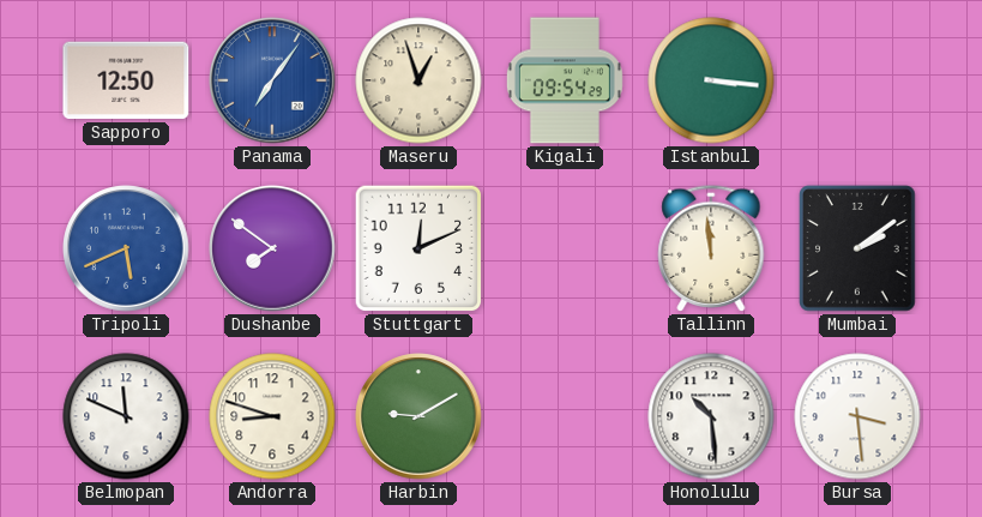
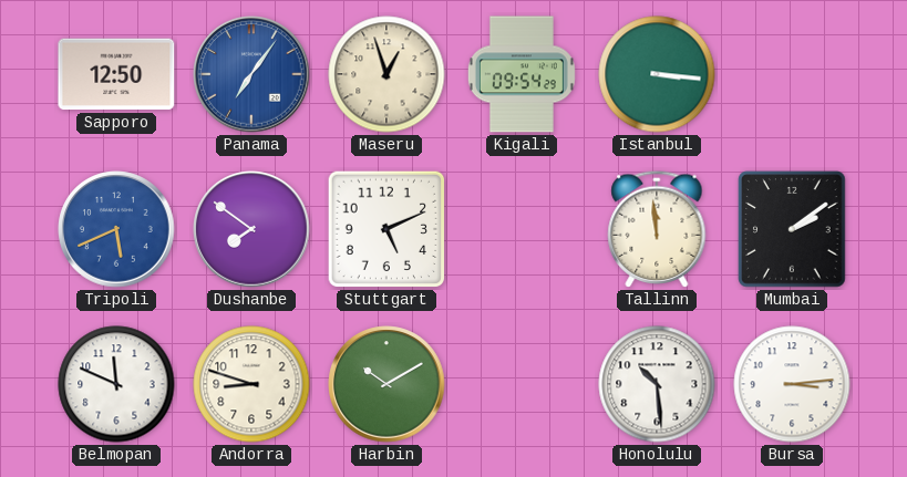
Stuttgart: 12:11 -> 5:11
Harbin: 9:10 -> 10:10
Bursa: 3:29 -> 3:14
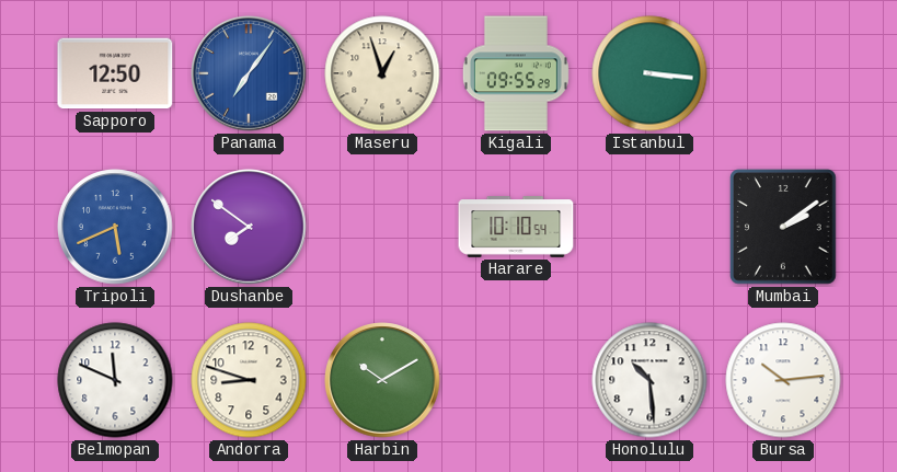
Kigali: 09:54 -> 09:55
Stuttgart: 5:11 -> none
Harare: none -> 10:10
Tallinn: 11:59 -> none
Bursa: 3:14 -> 10:14
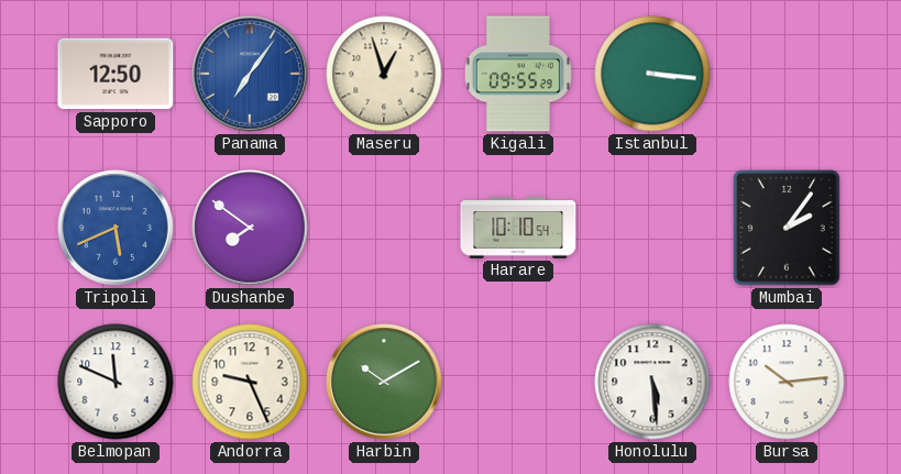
Mumbai: 2:09 -> 2:06
Andorra: 8:48 -> 9:26
Honolulu: 10:29 -> 5:29
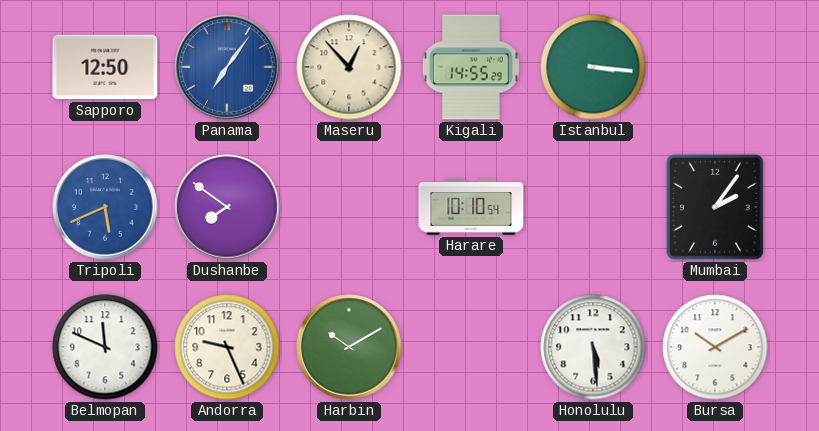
Maseru: 12:57 -> 12:53
Kigali: 09:55 -> 14:55
Bursa: 10:14 -> 10:10
